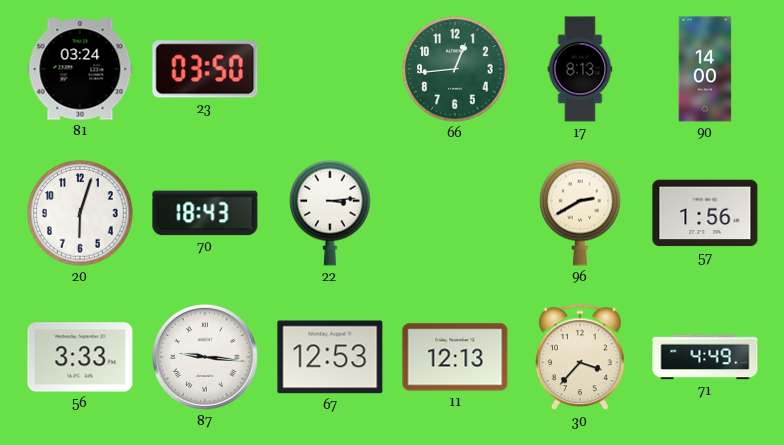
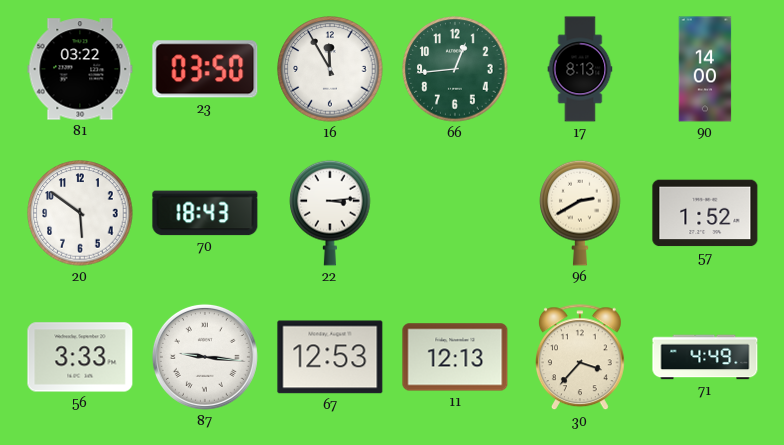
81: 03:24 -> 03:22
16: none -> 11:55
20: 6:03 -> 5:51
57: 1:56 -> 1:52
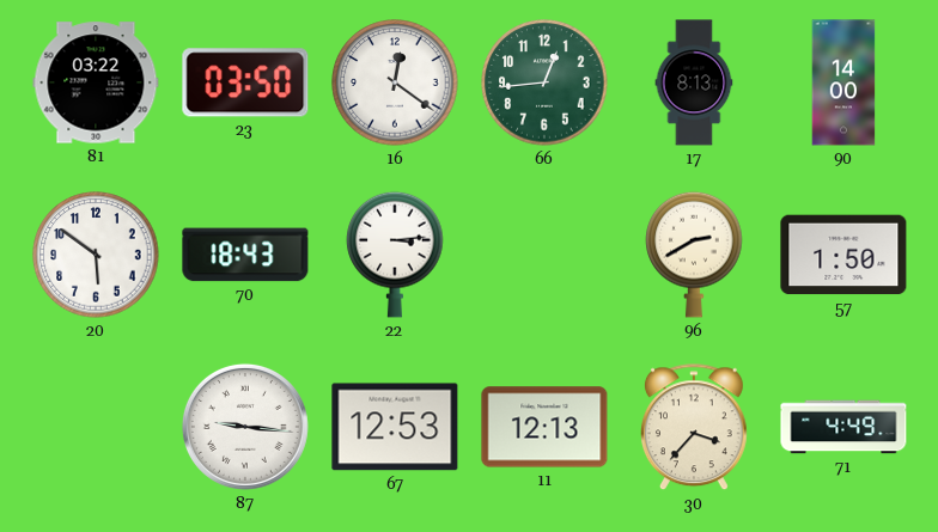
16: 11:55 -> 12:21
57: 1:52 -> 1:50
56: 3:33 -> none
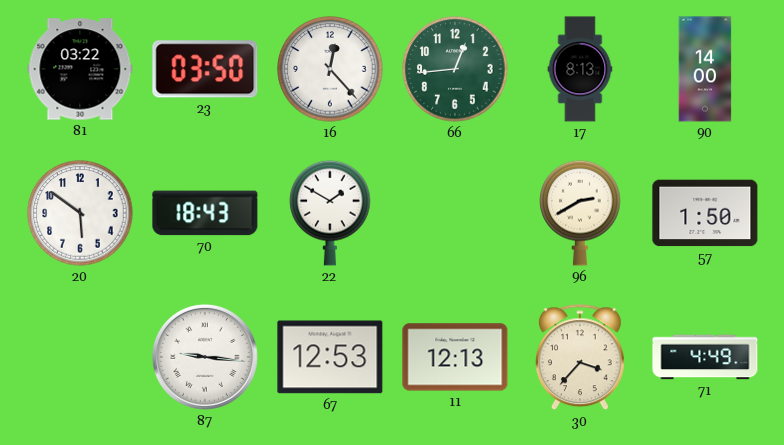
16: 12:21 -> 12:23
22: 3:14 -> 1:50
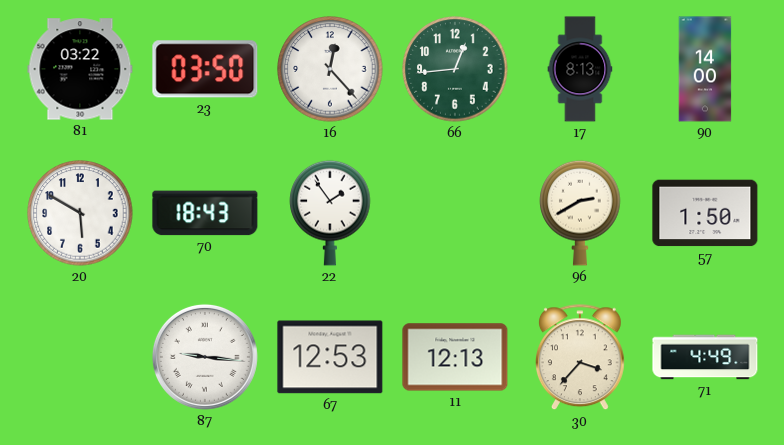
20: 5:51 -> 5:50
22: 1:50 -> 1:54
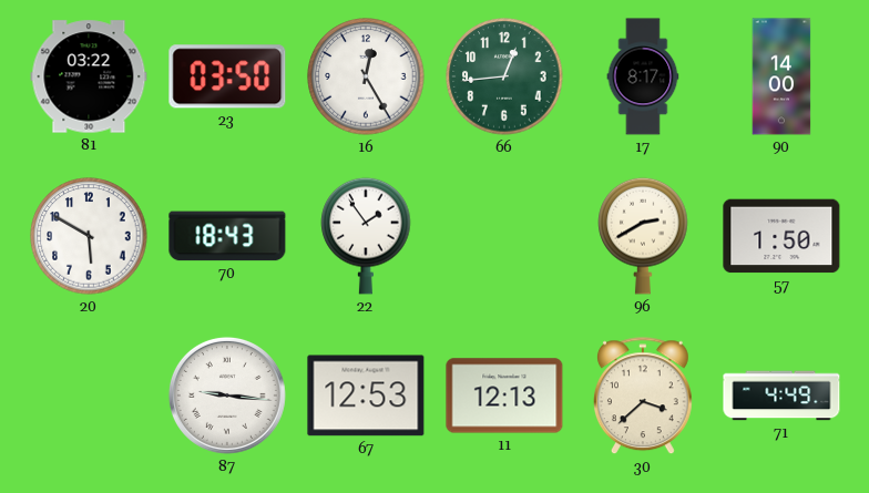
16: 12:23 -> 12:25
17: 8:13 -> 8:17
30: 3:37 -> 3:38
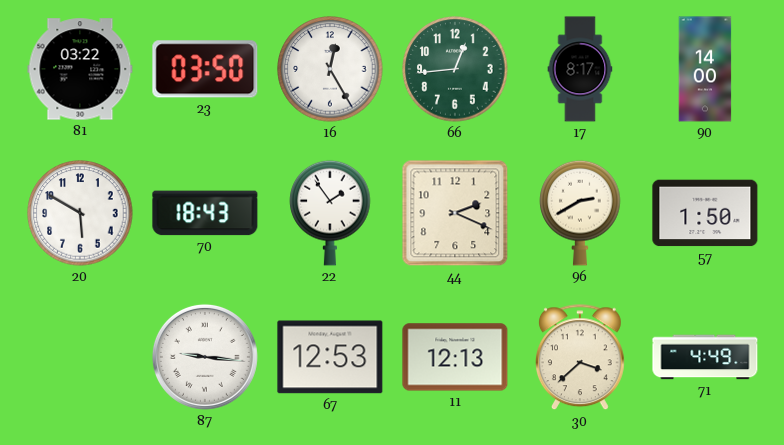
44: none -> 2:19
